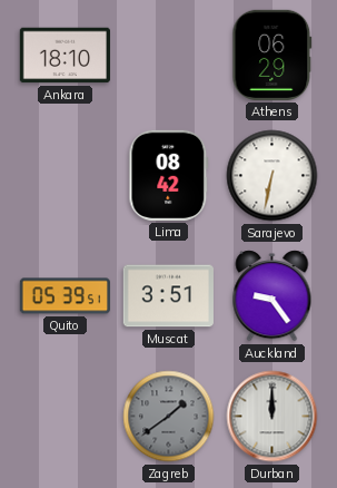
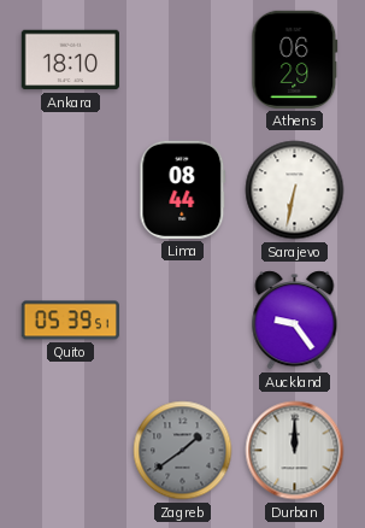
Lima: 08:42 -> 08:44
Muscat: 3:51 -> none
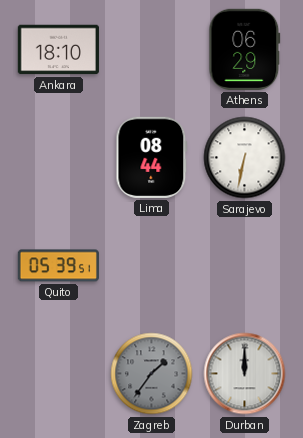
Auckland: 9:24 -> none
Zagreb: 1:39 -> 1:36
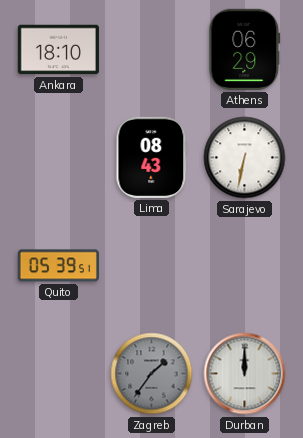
Lima: 08:44 -> 08:43
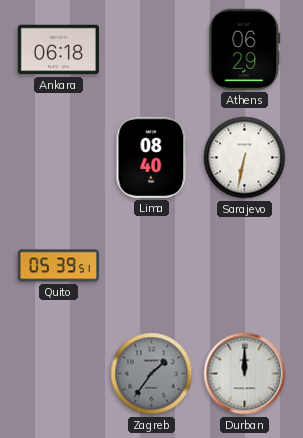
Ankara: 18:10 -> 06:18
Lima: 08:43 -> 08:40
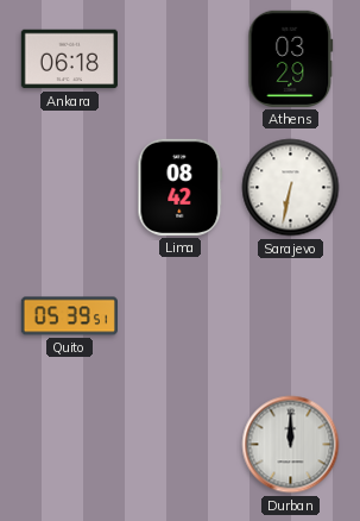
Athens: 06:29 -> 03:29
Lima: 08:40 -> 08:42
Zagreb: 1:36 -> none
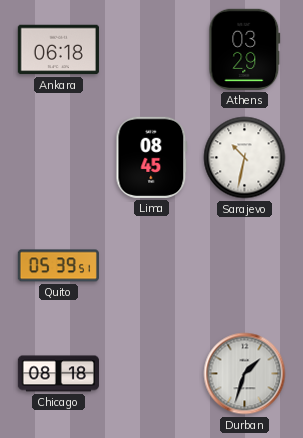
Lima: 08:42 -> 08:45
Sarajevo: 6:32 -> 10:32
Chicago: none -> 08:18
Durban: 12:00 -> 1:33
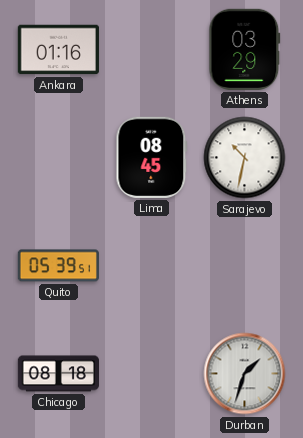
Ankara: 06:18 -> 01:16
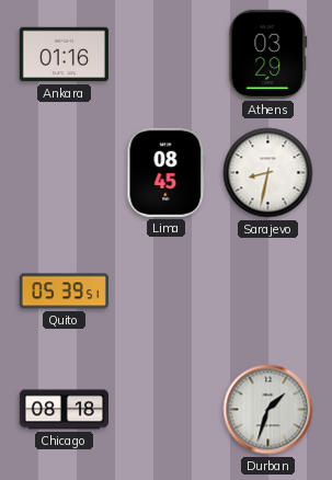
Sarajevo: 10:32 -> 8:32
